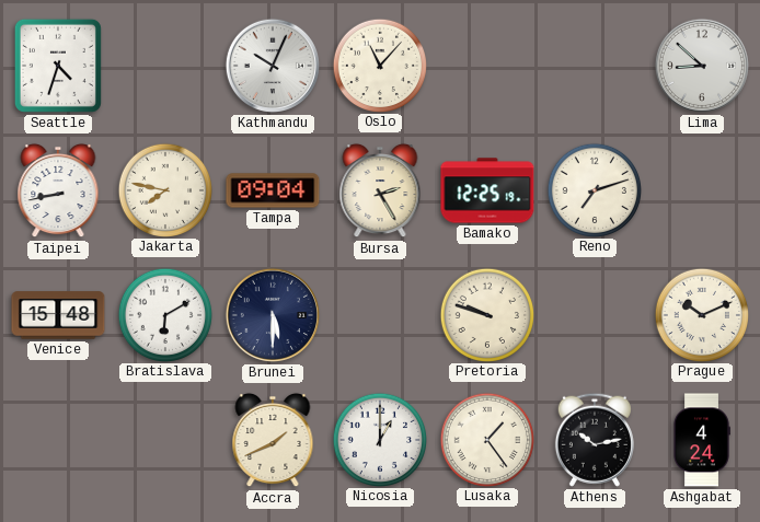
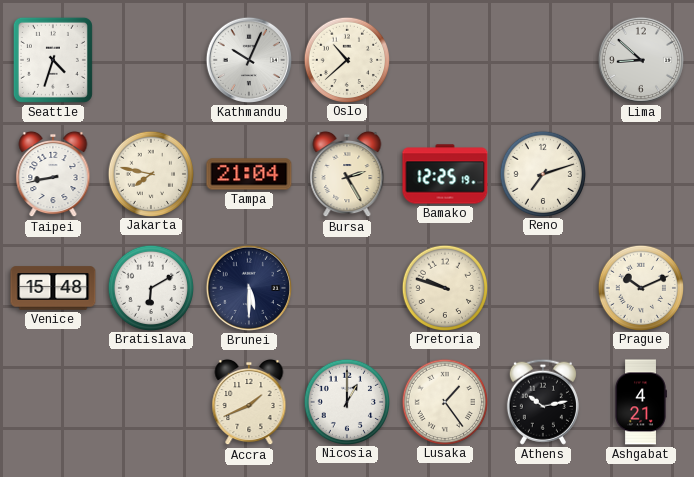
Oslo: 11:07 -> 10:38
Tampa: 09:04 -> 21:04
Ashgabat: 4:24 -> 4:21
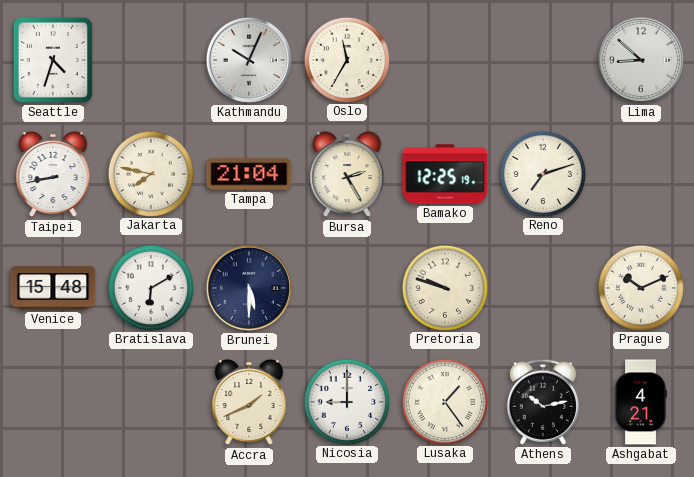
Oslo: 10:38 -> 11:35
Nicosia: 1:00 -> 9:00
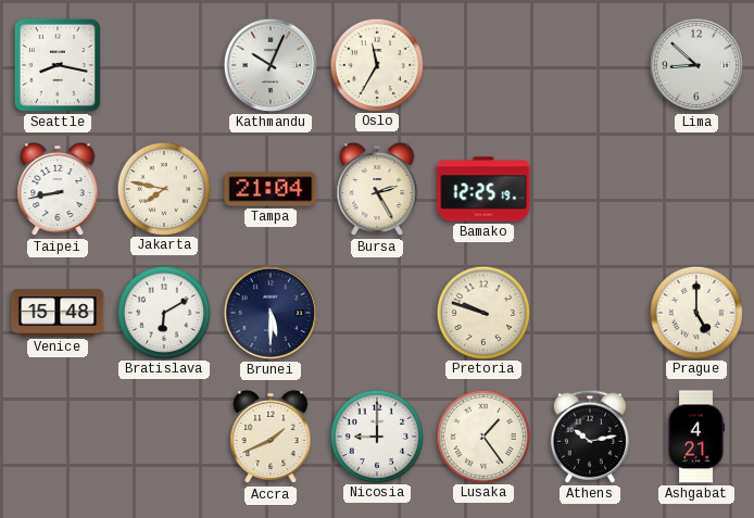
Seattle: 4:33 -> 8:17
Reno: 7:12 -> none
Prague: 10:11 -> 5:00
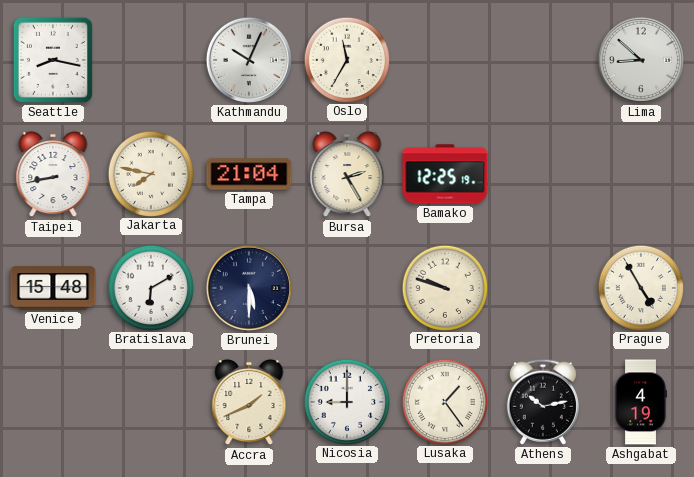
Prague: 5:00 -> 4:55
Ashgabat: 4:21 -> 4:19
